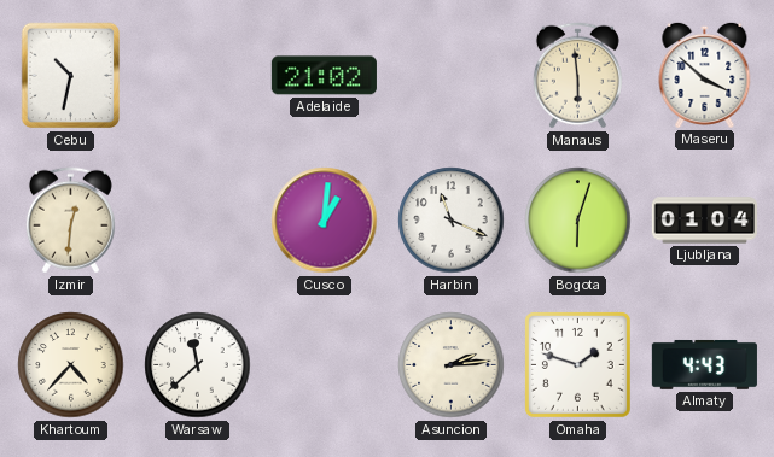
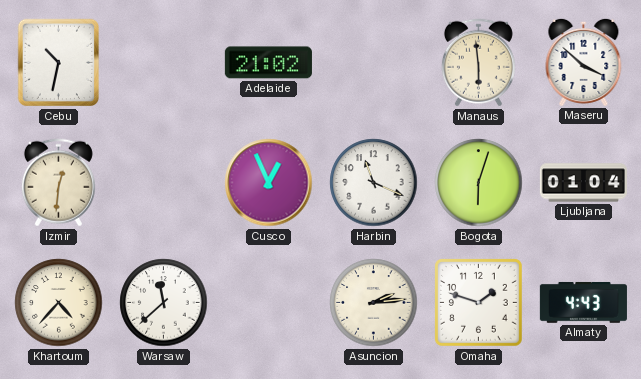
Cusco: 1:01 -> 12:56
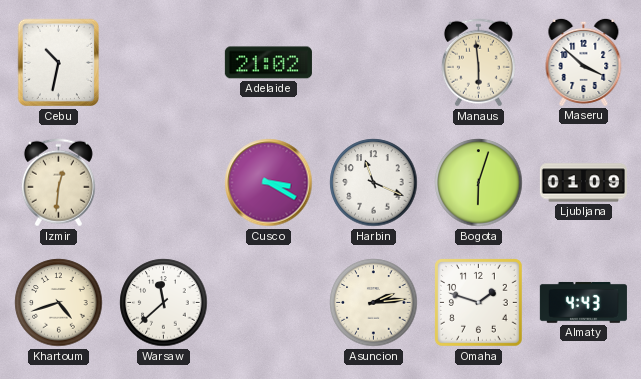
Cusco: 12:56 -> 3:20
Ljubljana: 01:04 -> 01:09
Khartoum: 4:37 -> 4:42
